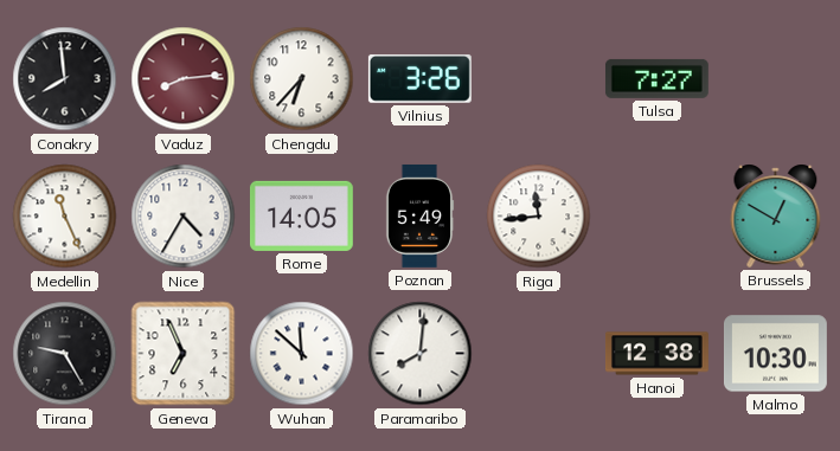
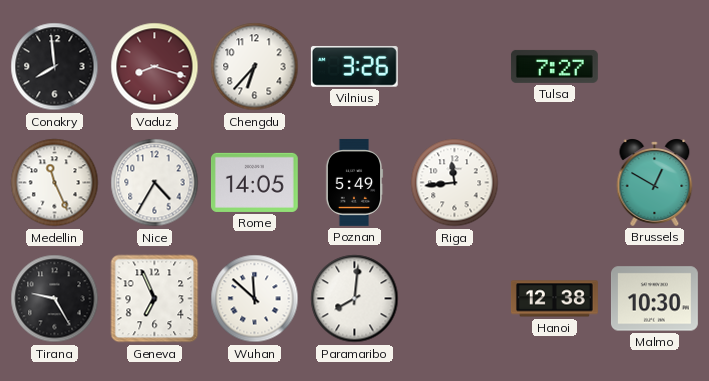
Vaduz: 8:14 -> 8:18
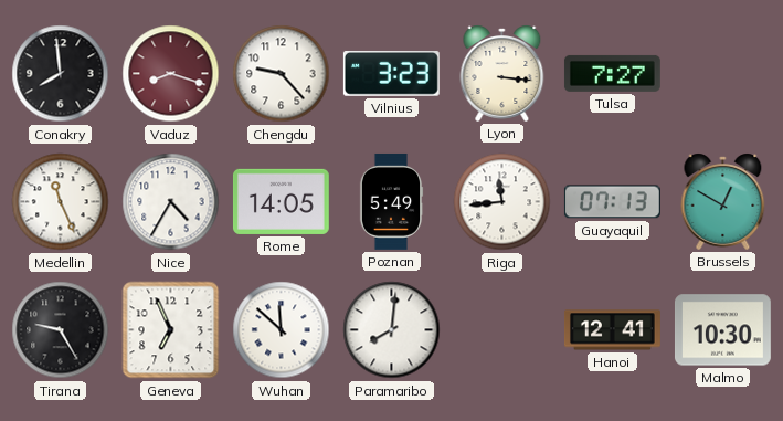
Chengdu: 6:37 -> 9:23
Vilnius: 3:26 -> 3:23
Lyon: none -> 3:16
Guayaquil: none -> 07:13
Hanoi: 12:38 -> 12:41
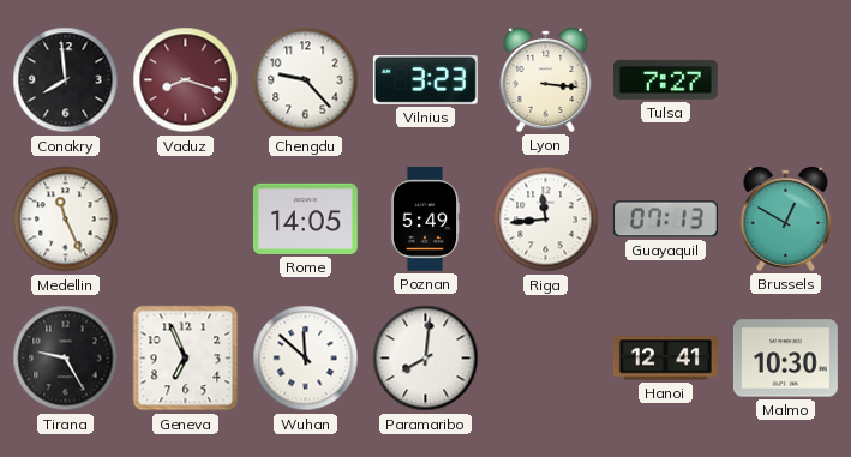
Nice: 4:35 -> none
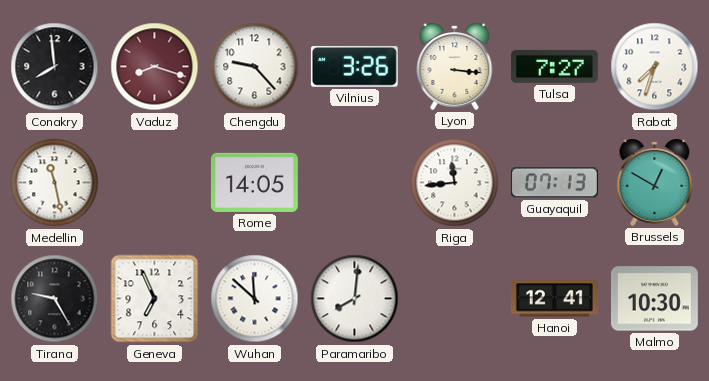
Vilnius: 3:23 -> 3:26
Rabat: none -> 7:33
Medellin: 11:26 -> 11:28
Poznan: 5:49 -> none
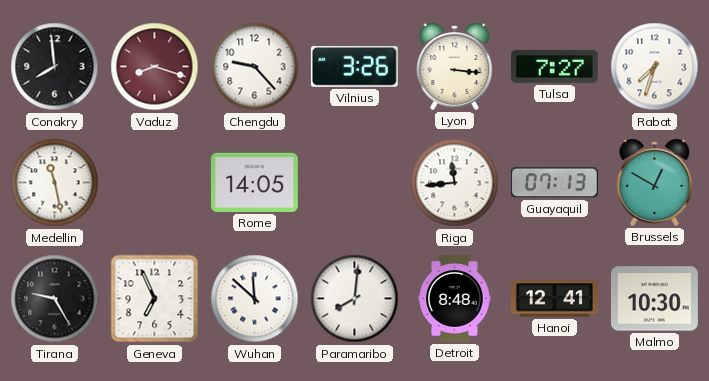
Detroit: none -> 8:48
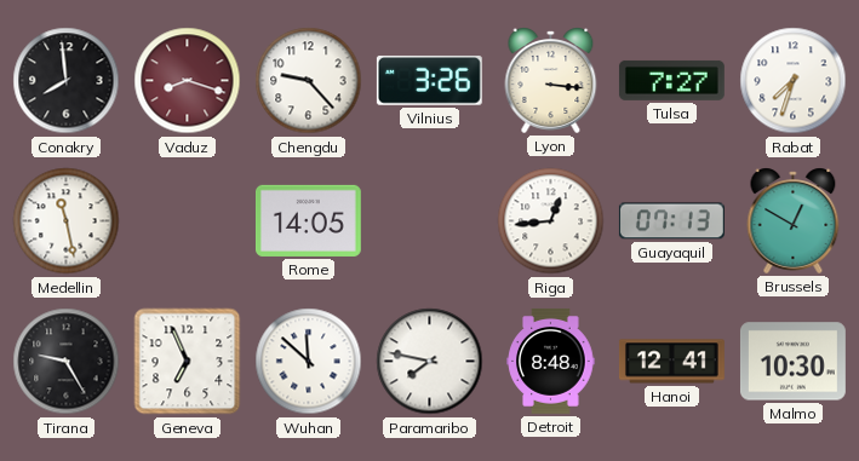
Riga: 11:44 -> 12:44
Paramaribo: 8:01 -> 7:47
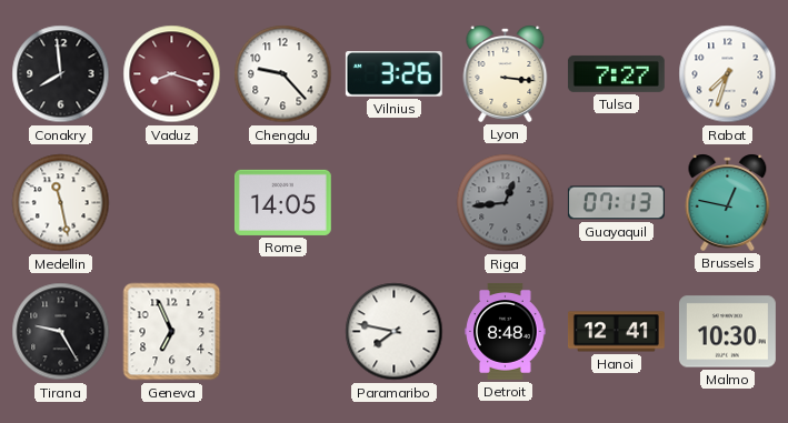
Riga dial: white -> grey
Brussels: 12:50 -> 12:47
Wuhan: 11:52 -> none
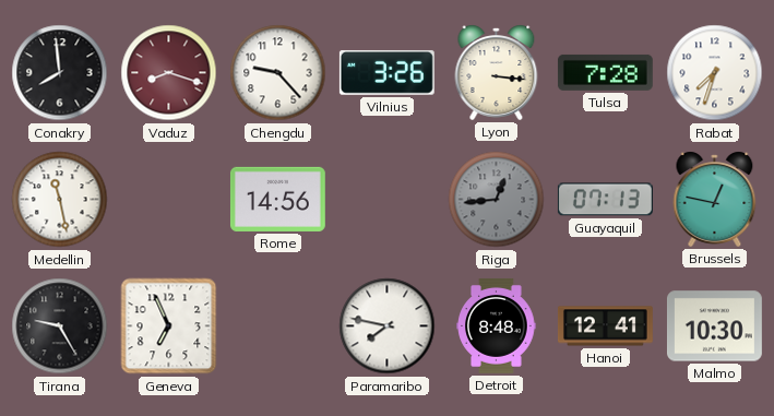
Tulsa: 7:27 -> 7:28
Rome: 14:05 -> 14:56
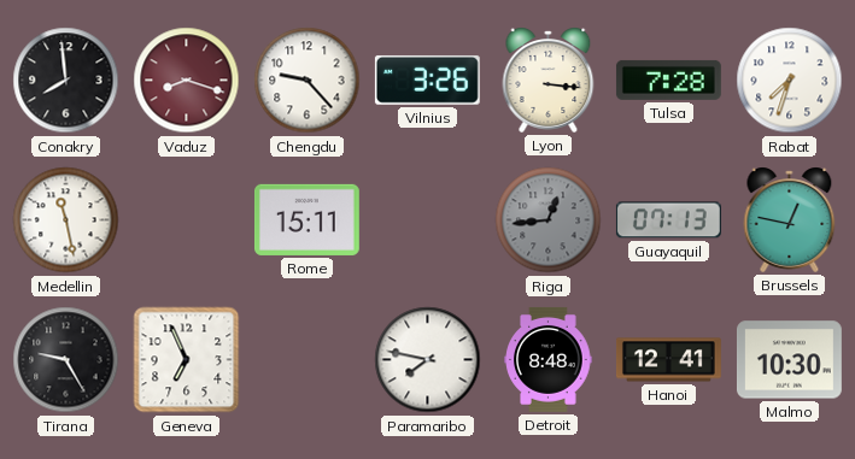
Rome: 14:56 -> 15:11
